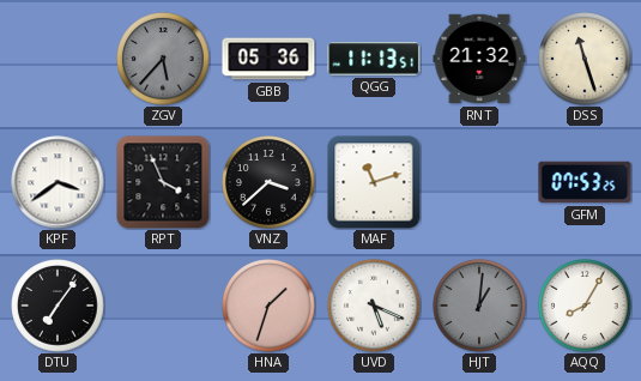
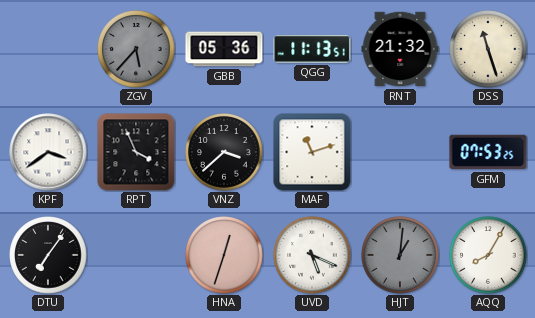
HNA: 1:33 -> 12:33
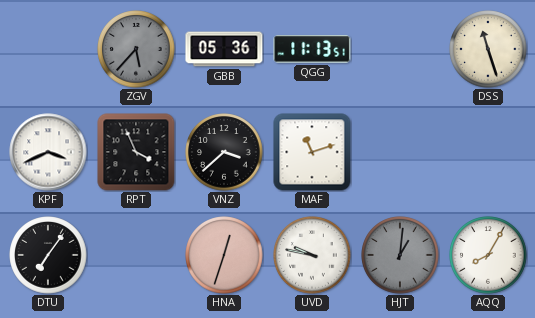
RNT: 21:32 -> none
KPF: 3:39 -> 3:41
GFM: 07:53 -> none
UVD: 5:19 -> 9:47
